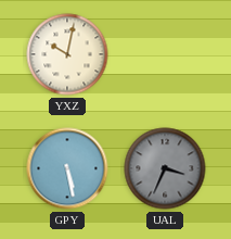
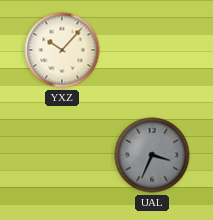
YXZ: 10:02 -> 10:07
GPY: 5:28 -> none
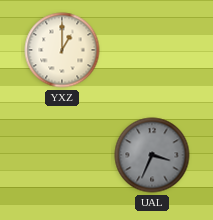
YXZ: 10:07 -> 1:00
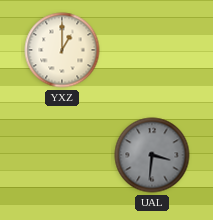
UAL: 3:34 -> 3:31
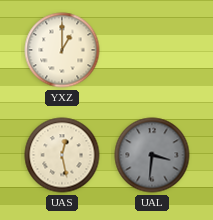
UAS: none -> 12:28
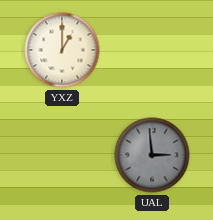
UAS: 12:28 -> none
UAL: 3:31 -> 2:59
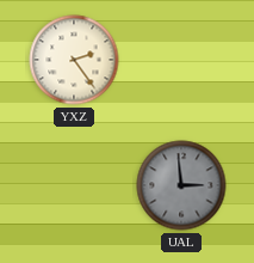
YXZ: 1:00 -> 2:24
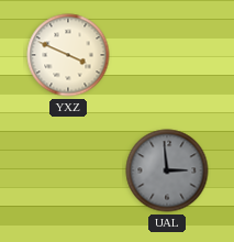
YXZ: 2:24 -> 3:49
